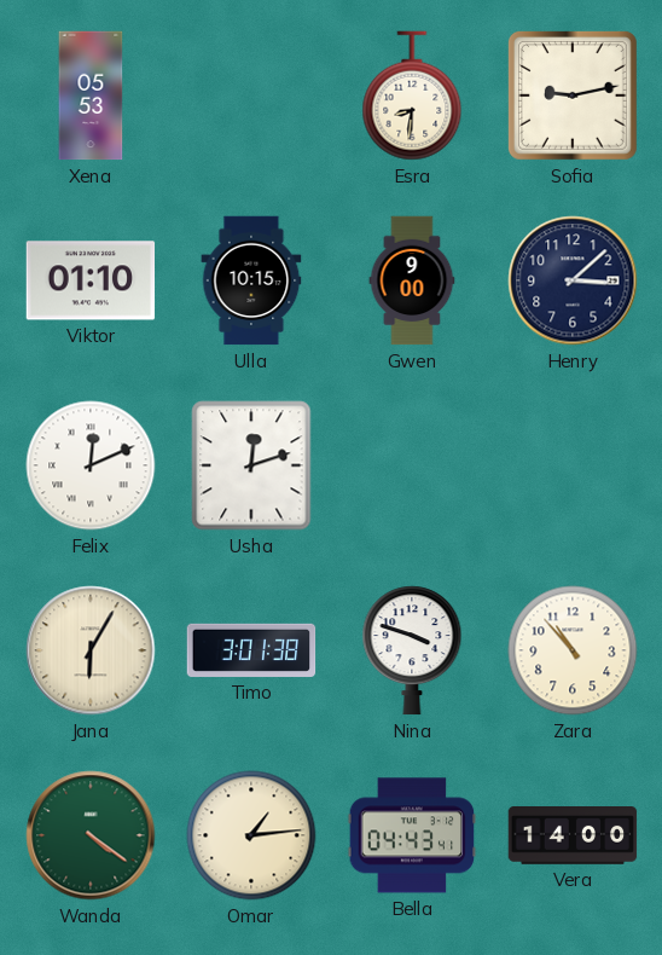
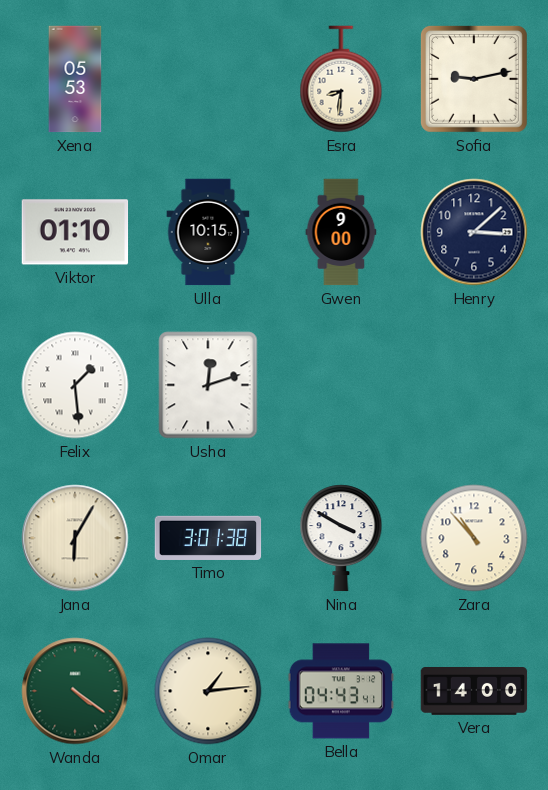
Felix: 12:11 -> 1:29
Nina: 3:48 -> 3:50
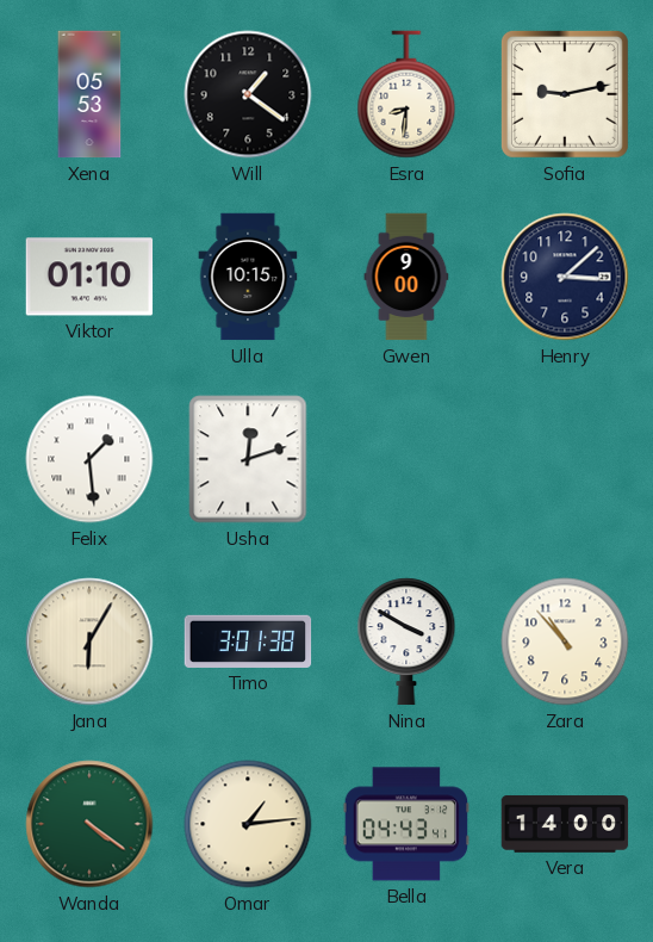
Will: none -> 1:21
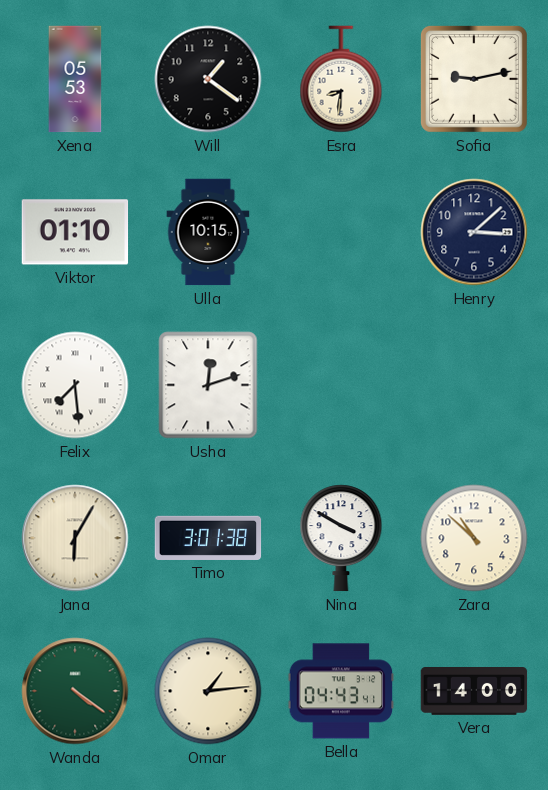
Gwen: 9:00 -> none
Felix: 1:29 -> 7:29
Zara: 10:53 -> 10:52
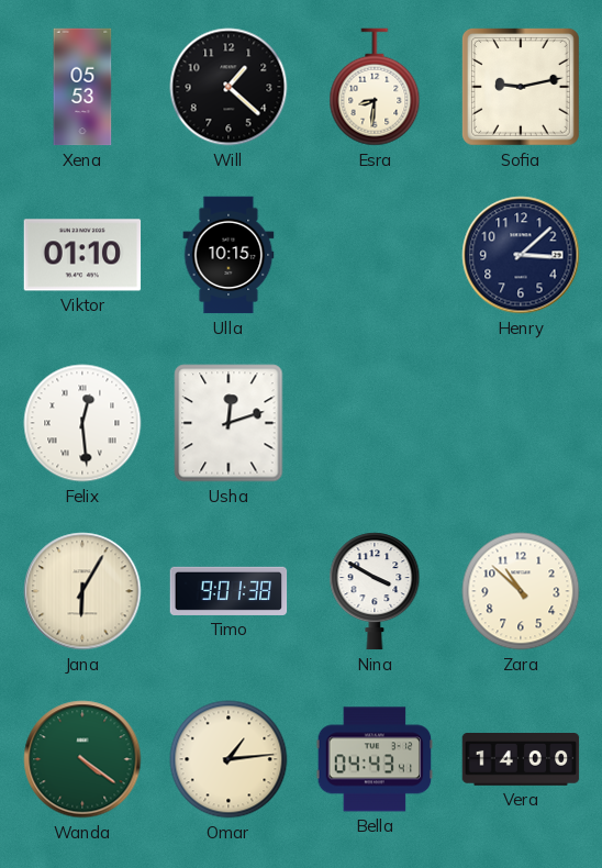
Will: 1:21 -> 1:22
Felix: 7:29 -> 12:29
Timo: 3:01 -> 9:01
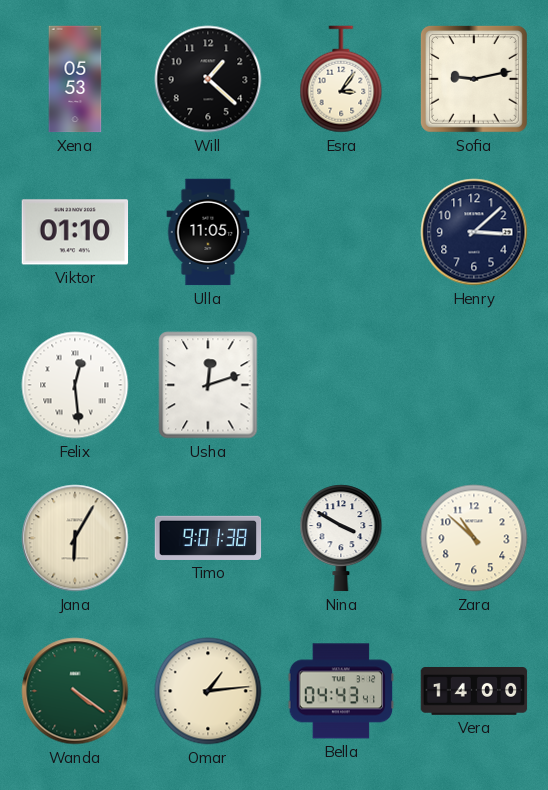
Esra: 8:31 -> 3:06
Ulla: 10:15 -> 11:05
